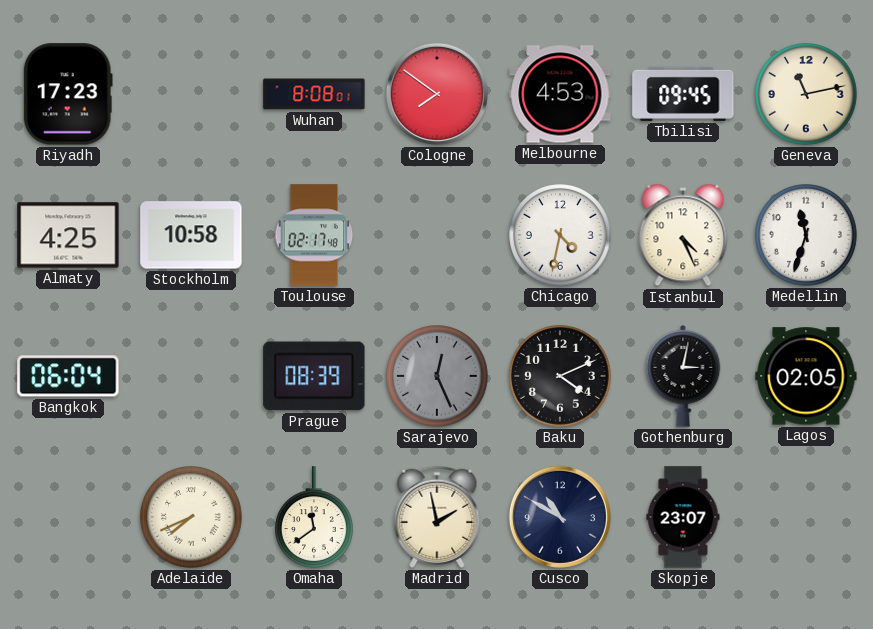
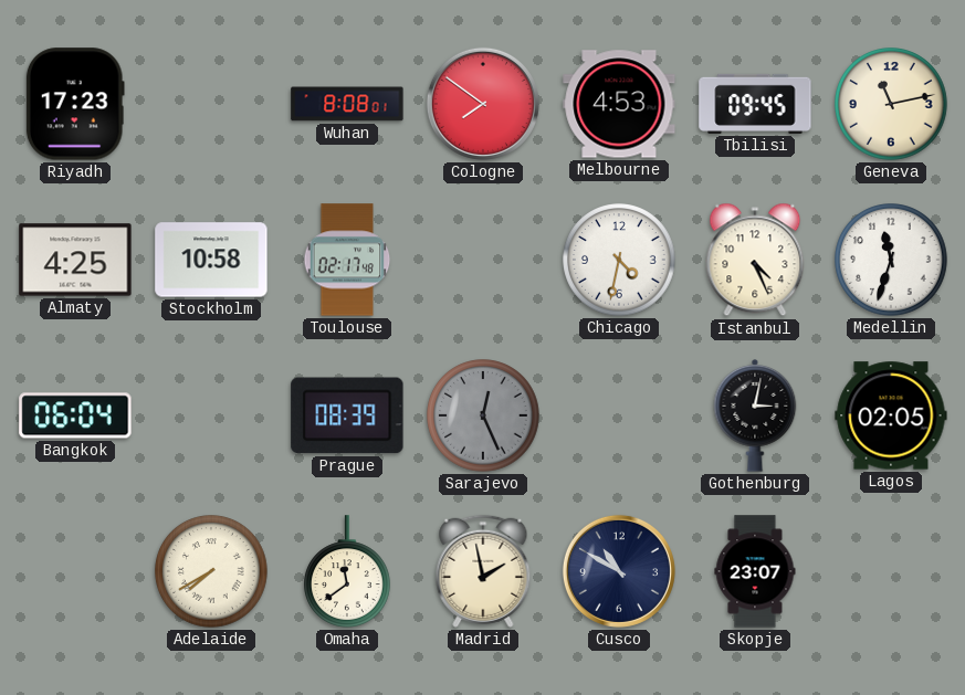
Baku: 4:11 -> none
Adelaide: 7:41 -> 7:40
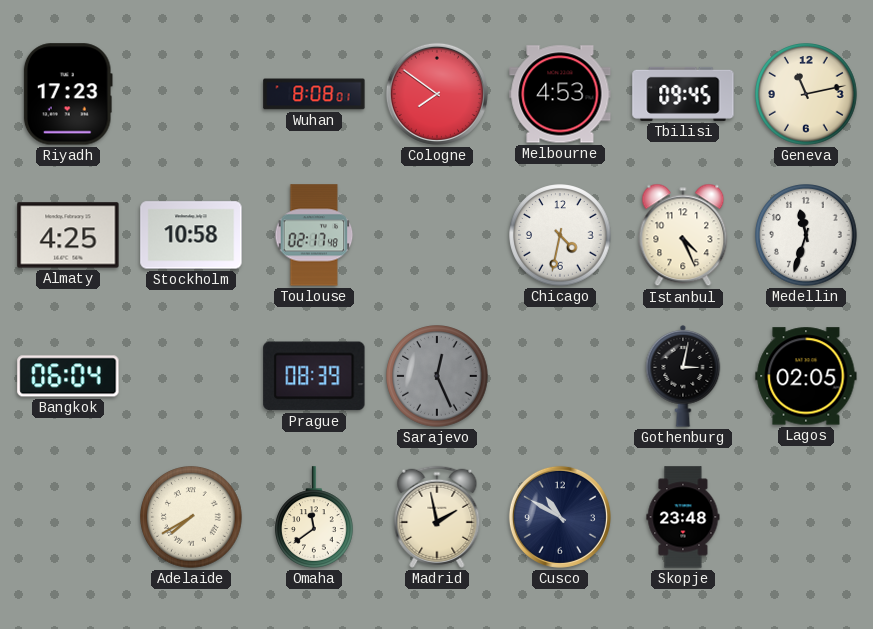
Skopje: 23:07 -> 23:48
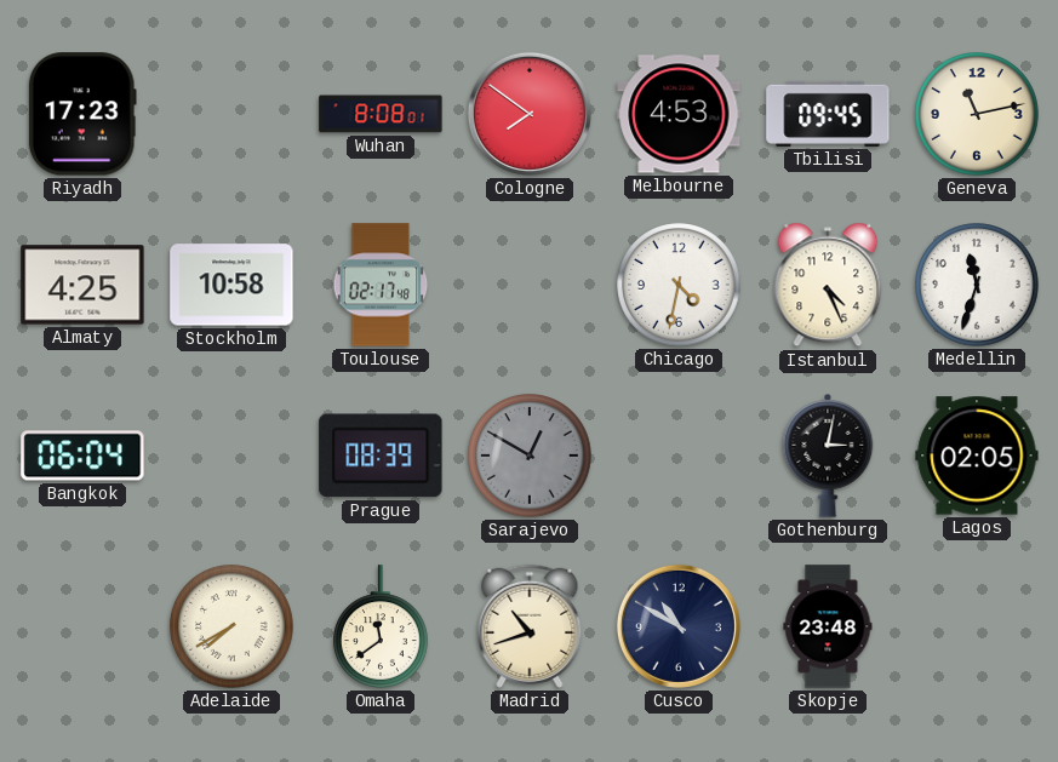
Sarajevo: 12:26 -> 12:50
Madrid: 1:58 -> 10:42
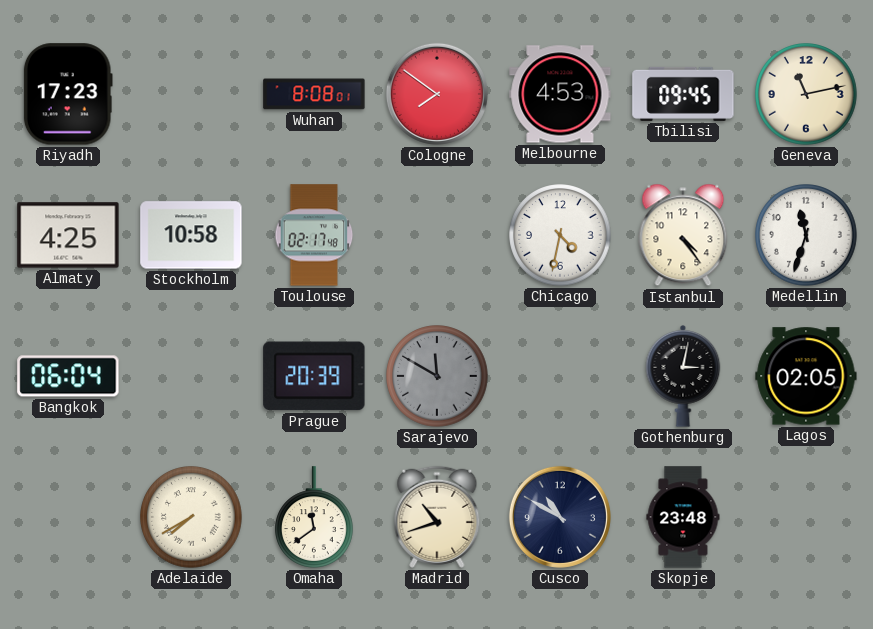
Istanbul: 4:26 -> 4:24
Prague: 08:39 -> 20:39
Sarajevo: 12:50 -> 11:50
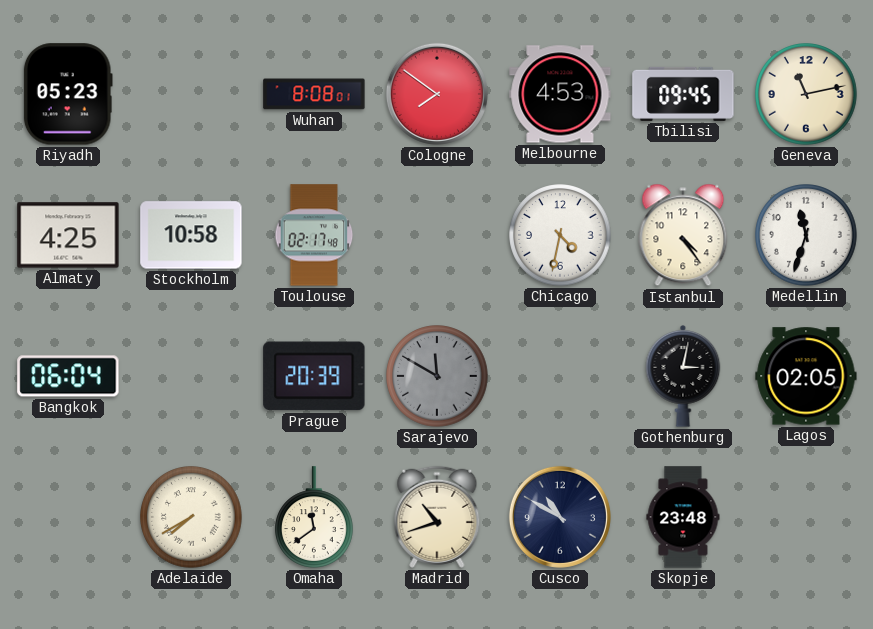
Riyadh: 17:23 -> 05:23
